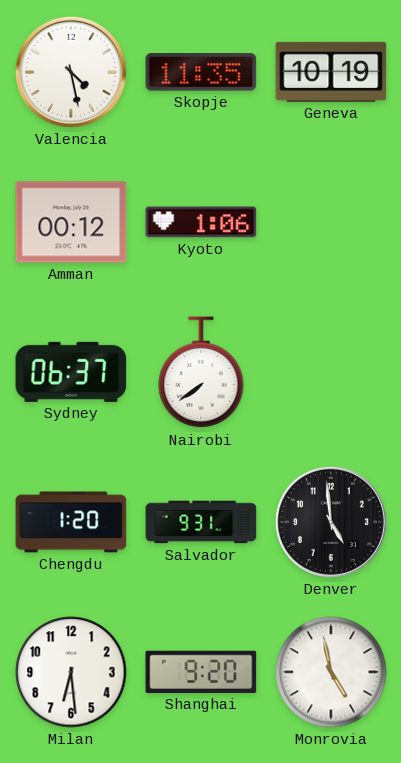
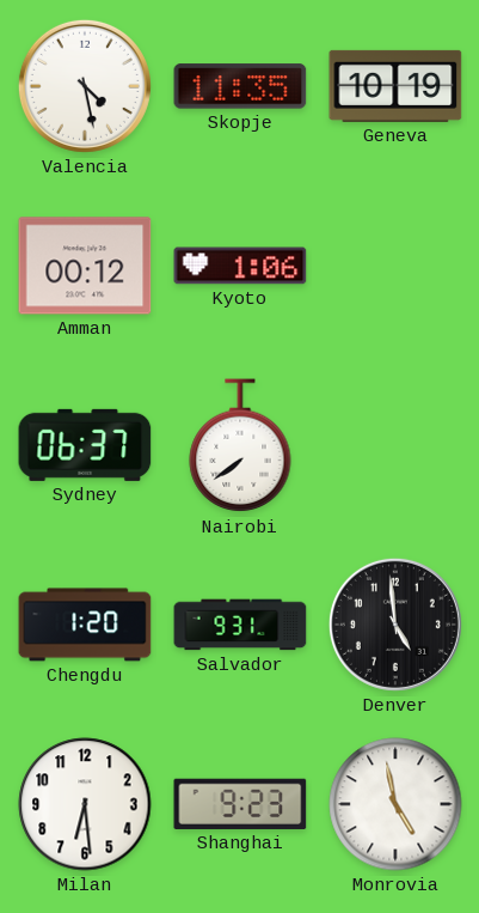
Shanghai: 9:20 -> 9:23
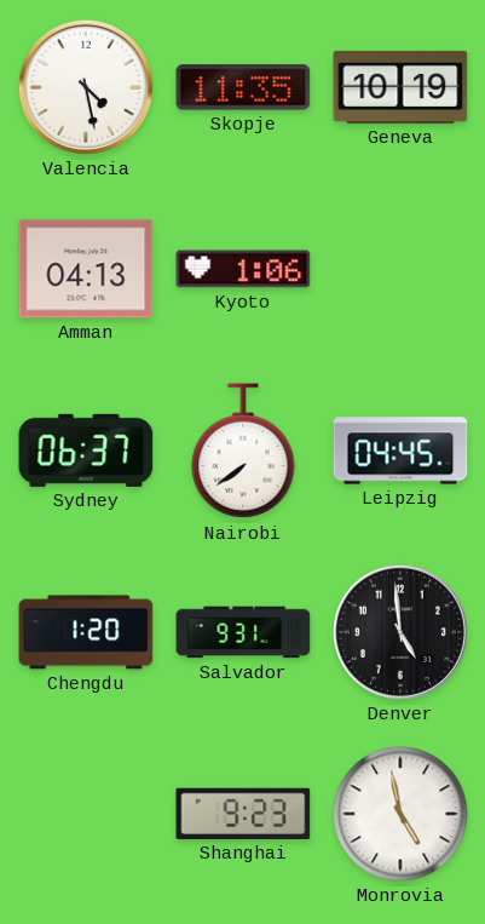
Amman: 00:12 -> 04:13
Leipzig: none -> 04:45
Milan: 6:29 -> none
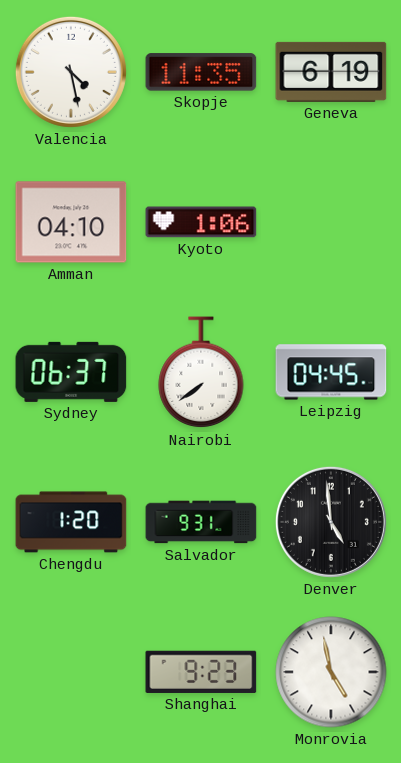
Geneva: 10:19 -> 6:19
Amman: 04:13 -> 04:10
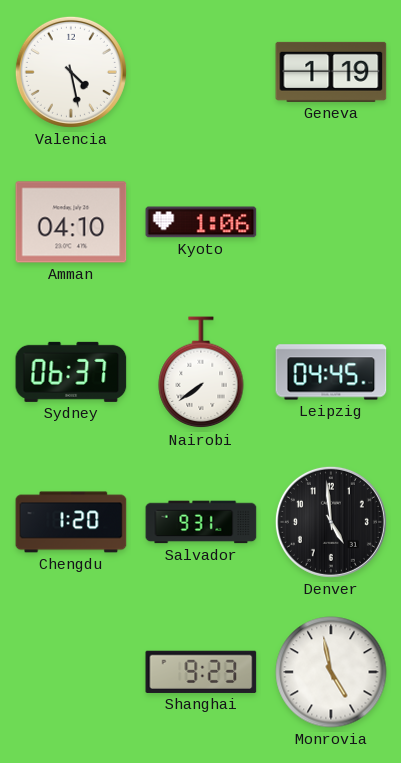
Skopje: 11:35 -> none
Geneva: 6:19 -> 1:19
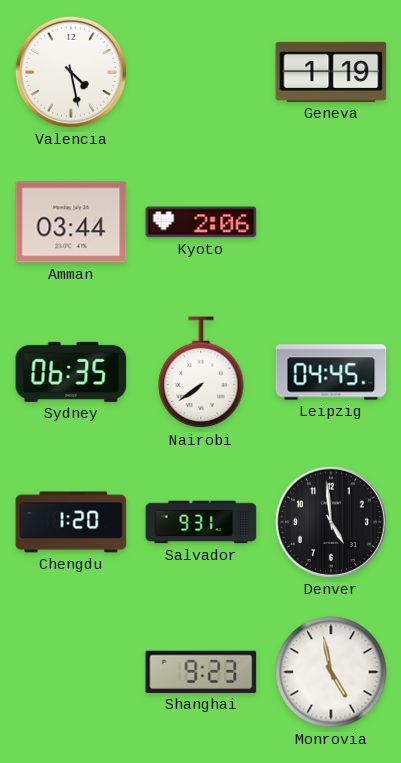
Amman: 04:10 -> 03:44
Kyoto: 1:06 -> 2:06
Sydney: 06:37 -> 06:35
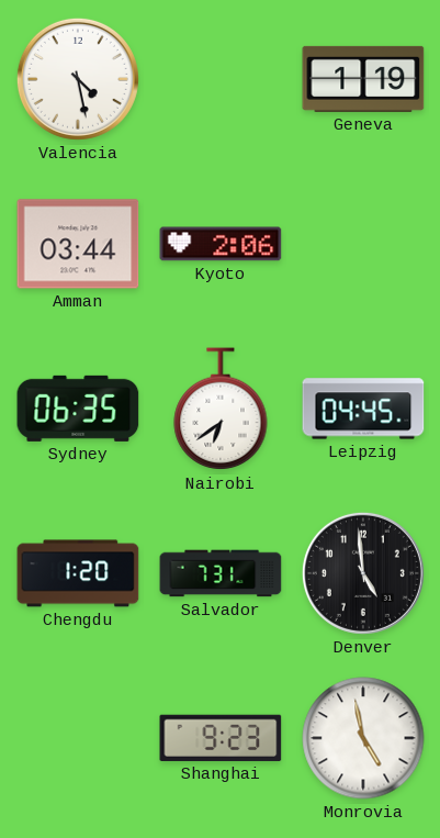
Nairobi: 7:39 -> 6:39
Salvador: 9:31 -> 7:31
